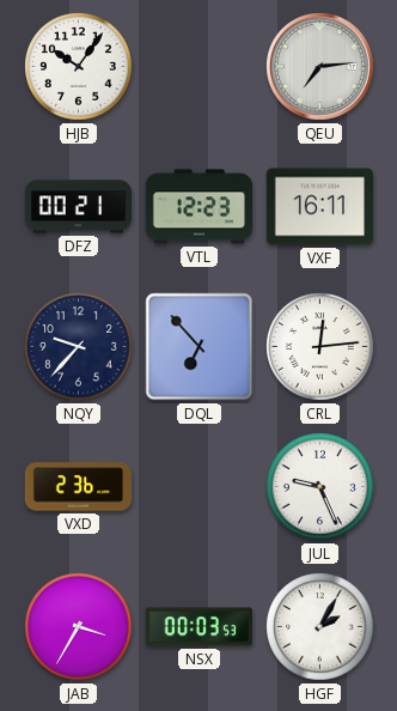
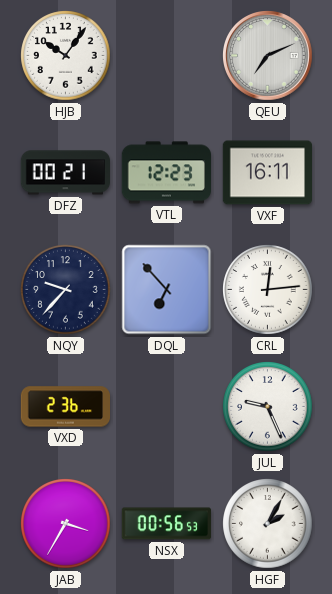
QEU: 7:14 -> 7:11
NSX: 00:03 -> 00:56
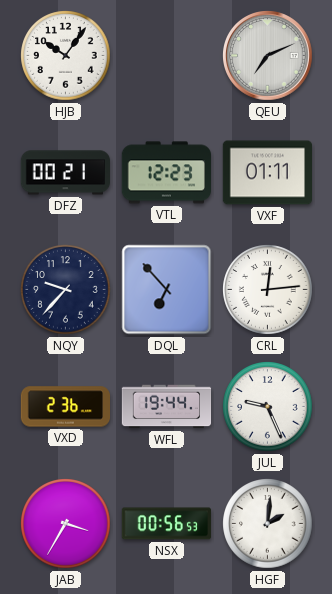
VXF: 16:11 -> 01:11
WFL: none -> 19:44
HGF: 2:05 -> 2:01
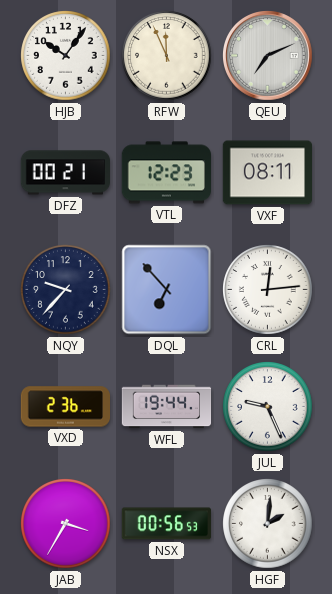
RFW: none -> 11:56
VXF: 01:11 -> 08:11
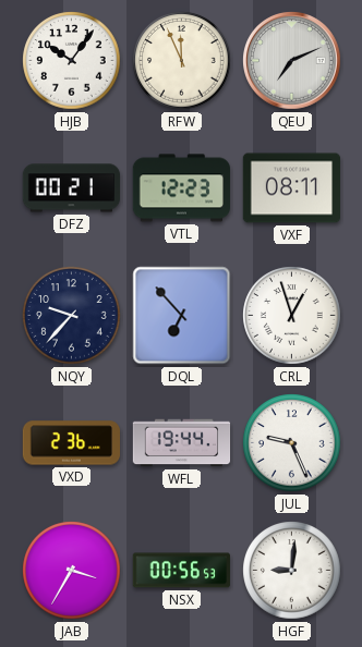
CRL: 12:14 -> 12:57
HGF: 2:01 -> 9:01
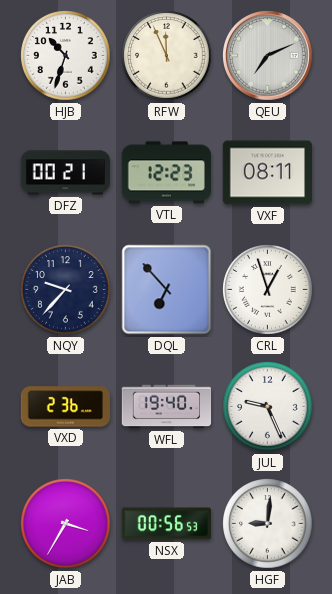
HJB: 10:06 -> 10:33
WFL: 19:44 -> 19:40
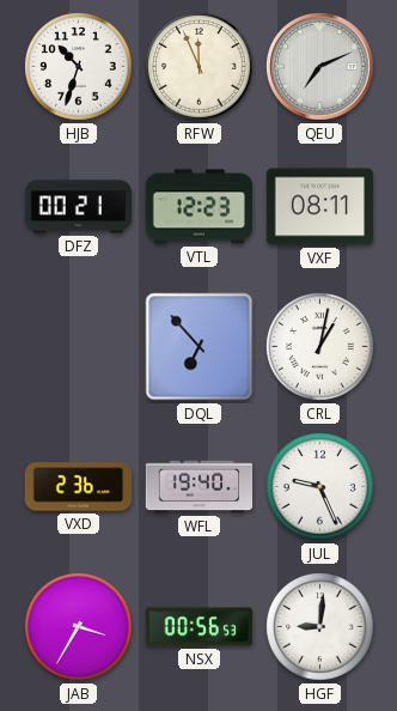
NQY: 9:37 -> none
CRL: 12:57 -> 1:02
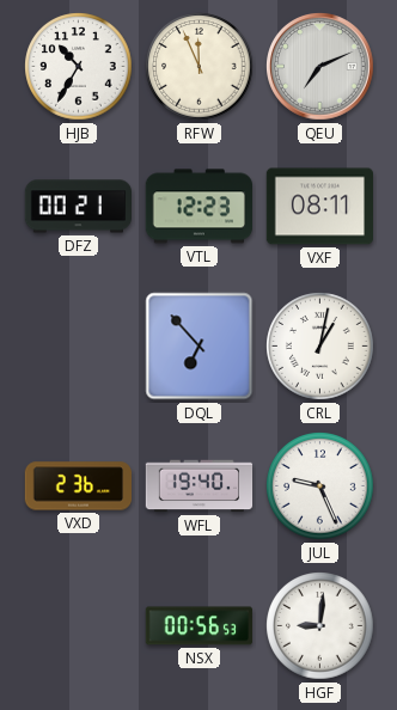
HJB: 10:33 -> 10:35
JAB: 3:35 -> none
